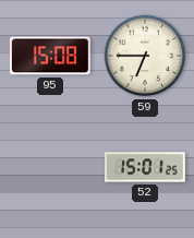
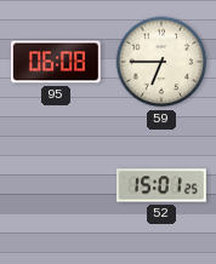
95: 15:08 -> 06:08
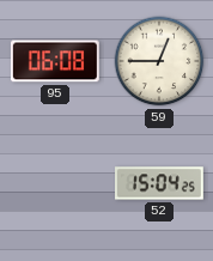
59: 6:45 -> 12:45
52: 15:01 -> 15:04
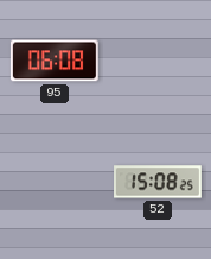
59: 12:45 -> none
52: 15:04 -> 15:08
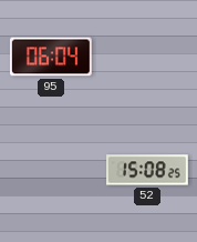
95: 06:08 -> 06:04
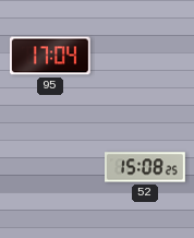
95: 06:04 -> 17:04
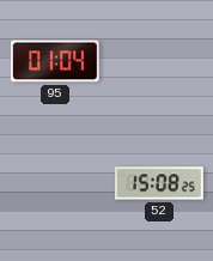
95: 17:04 -> 01:04
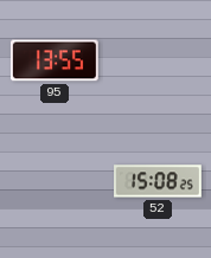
95: 01:04 -> 13:55
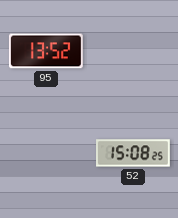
95: 13:55 -> 13:52
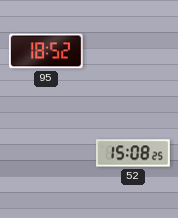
95: 13:52 -> 18:52
